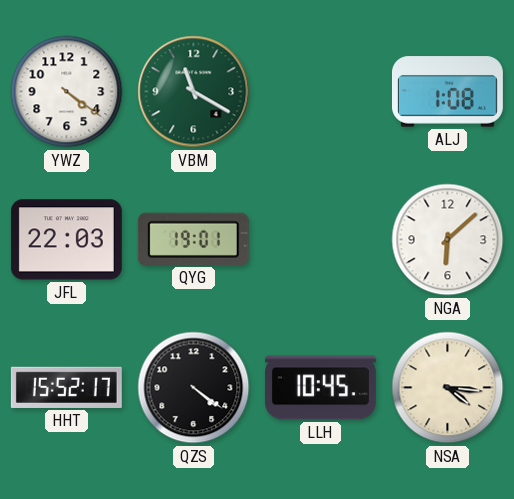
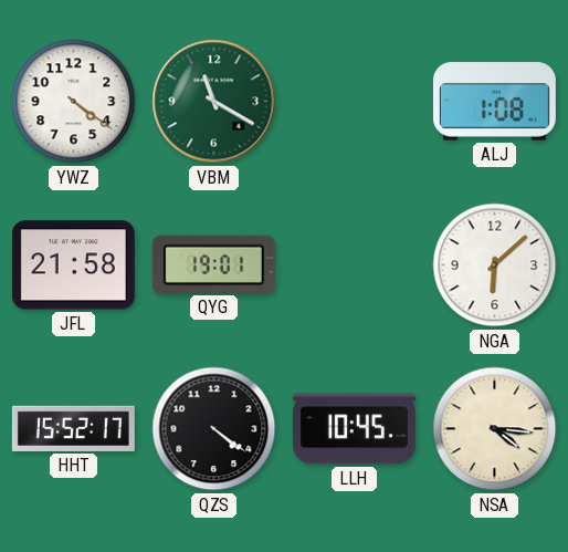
JFL: 22:03 -> 21:58
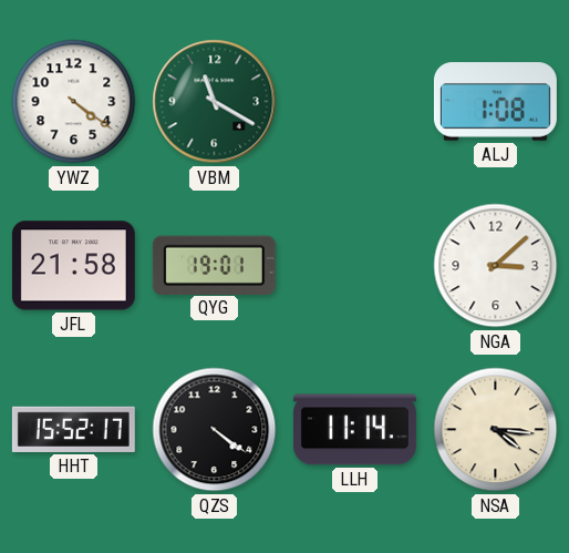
NGA: 6:08 -> 3:08
LLH: 10:45 -> 11:14
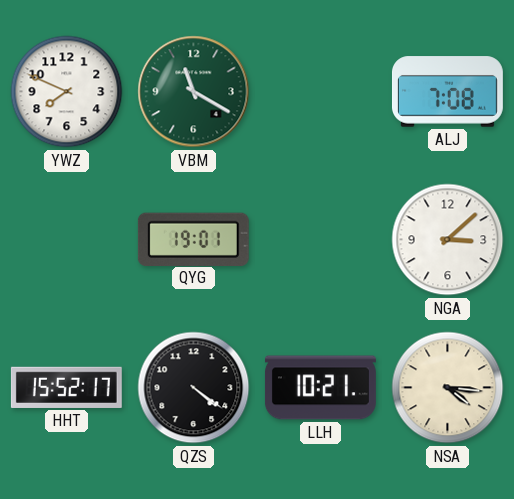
YWZ: 4:21 -> 7:49
ALJ: 1:08 -> 7:08
JFL: 21:58 -> none
LLH: 11:14 -> 10:21
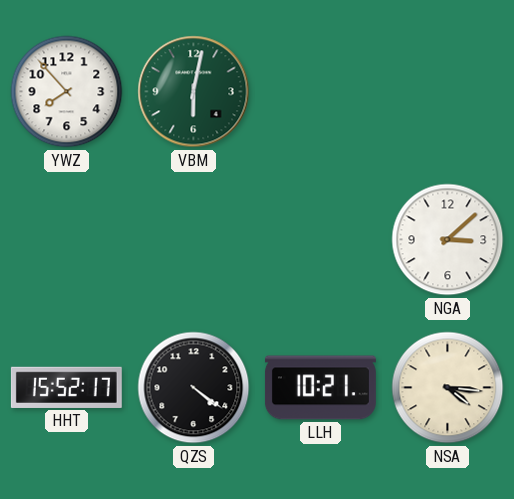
YWZ: 7:49 -> 7:53
VBM: 11:20 -> 6:02
ALJ: 7:08 -> none
QYG: 19:01 -> none
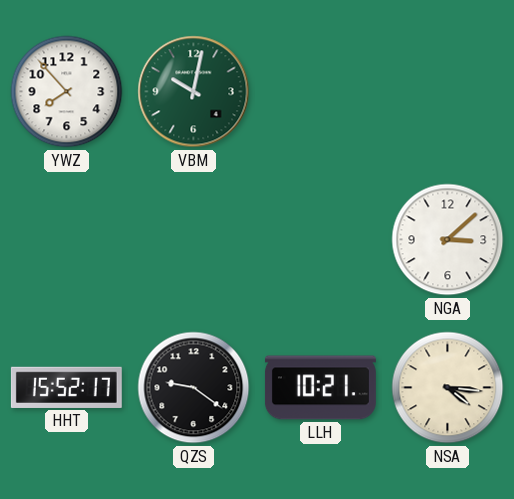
VBM: 6:02 -> 10:02
QZS: 4:21 -> 9:21
